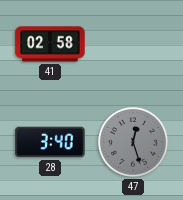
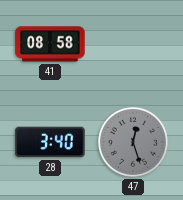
41: 02:58 -> 08:58
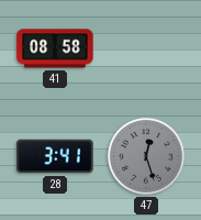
28: 3:40 -> 3:41
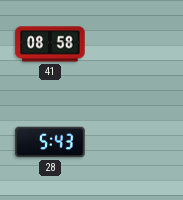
28: 3:41 -> 5:43
47: 12:27 -> none
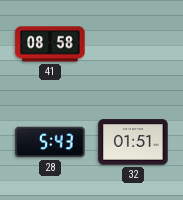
32: none -> 01:51
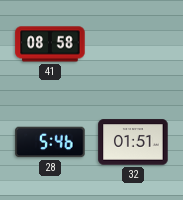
28: 5:43 -> 5:46
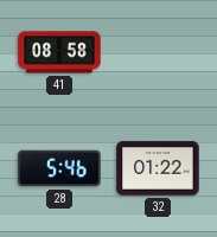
32: 01:51 -> 01:22
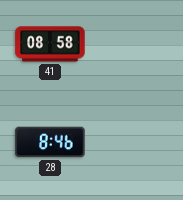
28: 5:46 -> 8:46
32: 01:22 -> none
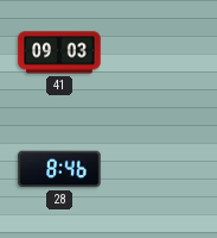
41: 08:58 -> 09:03
